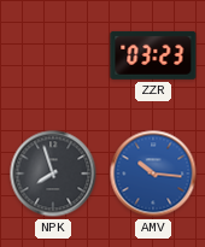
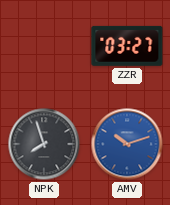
ZZR: 03:23 -> 03:27
AMV: 10:16 -> 10:12
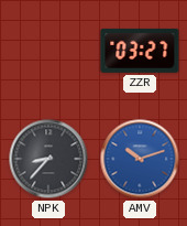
NPK: 7:57 -> 8:37
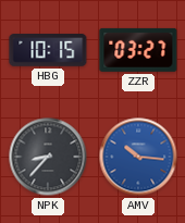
HBG: none -> 10:15
AMV: 10:12 -> 10:16
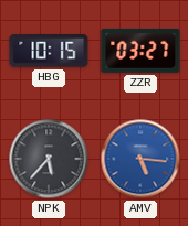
NPK: 8:37 -> 5:37
AMV: 10:16 -> 5:16
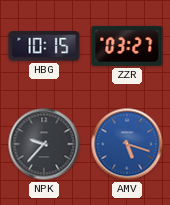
NPK: 5:37 -> 9:37
AMV: 5:16 -> 5:18
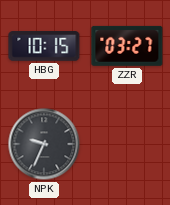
NPK: 9:37 -> 9:34
AMV: 5:18 -> none
